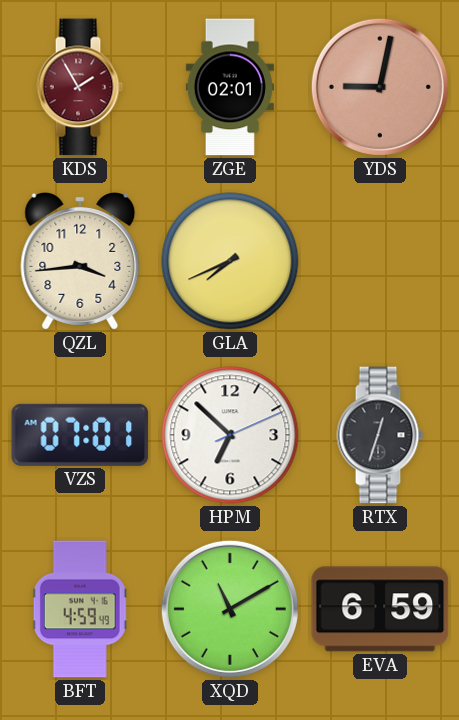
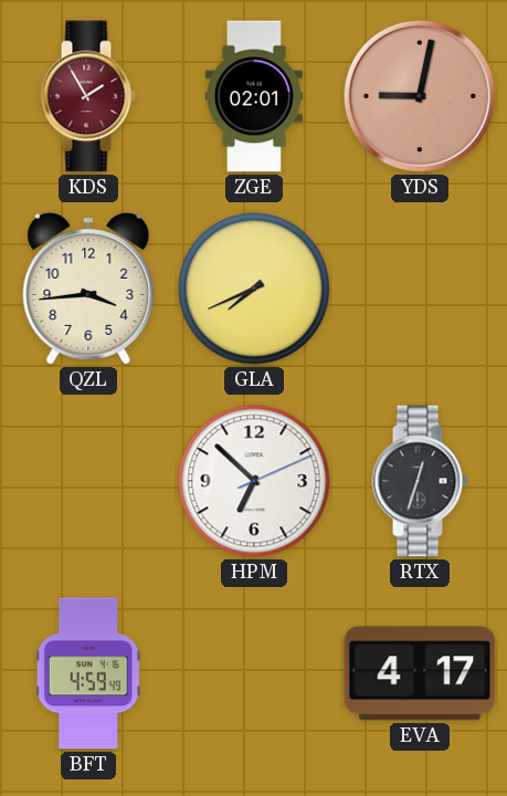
VZS: 07:01 -> none
XQD: 11:10 -> none
EVA: 6:59 -> 4:17
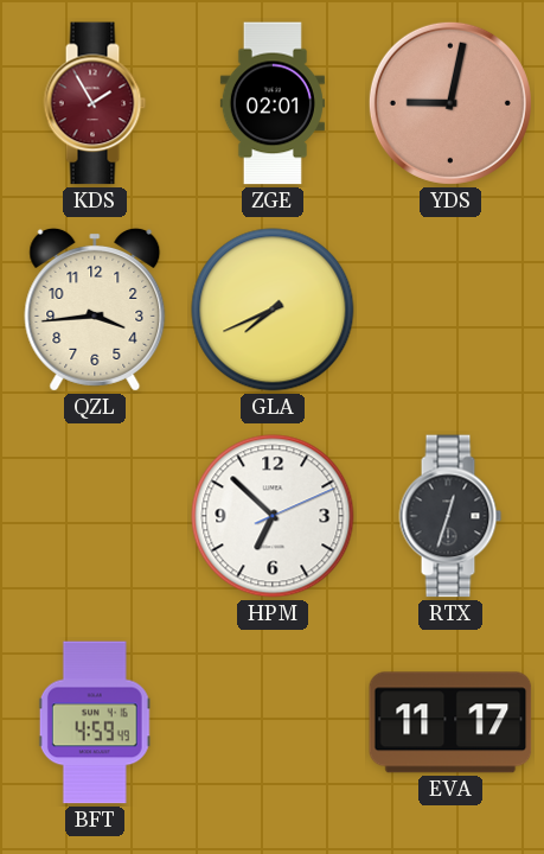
EVA: 4:17 -> 11:17
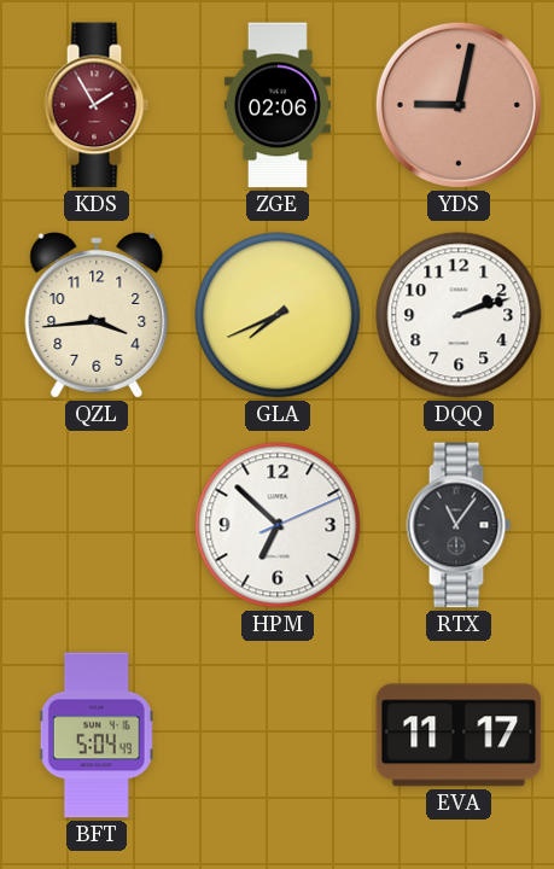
ZGE: 02:01 -> 02:06
DQQ: none -> 2:12
RTX: 12:33 -> 11:06
BFT: 4:59 -> 5:04
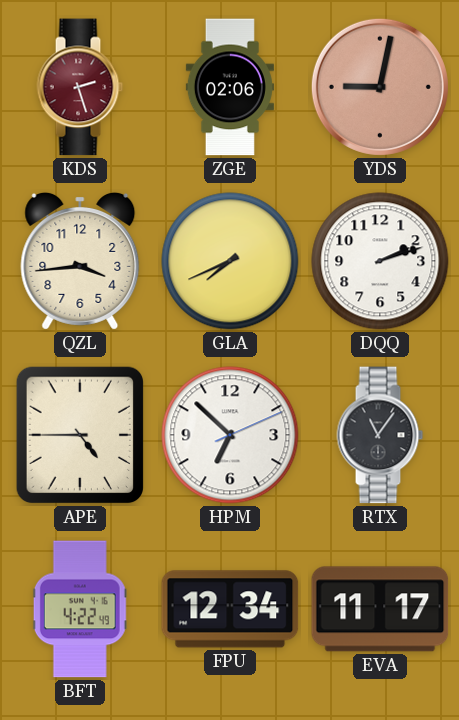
KDS: 1:55 -> 2:27
APE: none -> 4:45
BFT: 5:04 -> 4:22
FPU: none -> 12:34
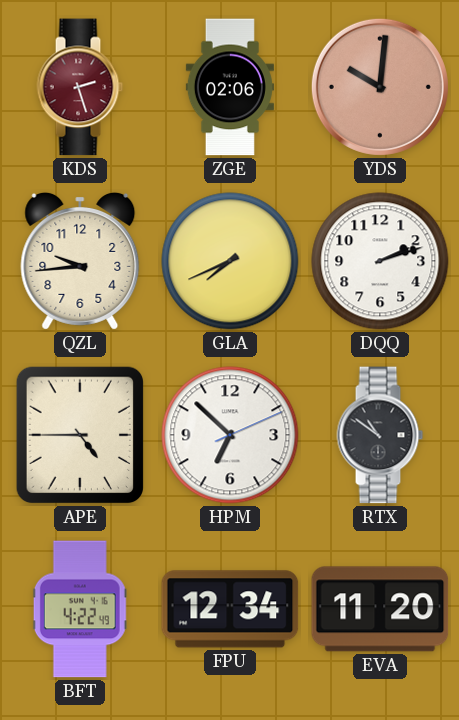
YDS: 9:02 -> 10:01
QZL: 3:44 -> 9:44
RTX: 11:06 -> 10:51
EVA: 11:17 -> 11:20
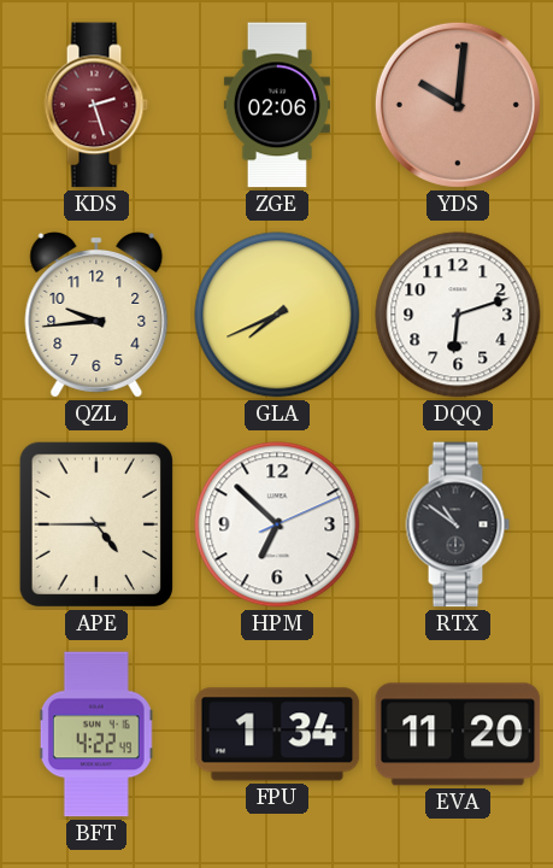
DQQ: 2:12 -> 6:12
FPU: 12:34 -> 1:34
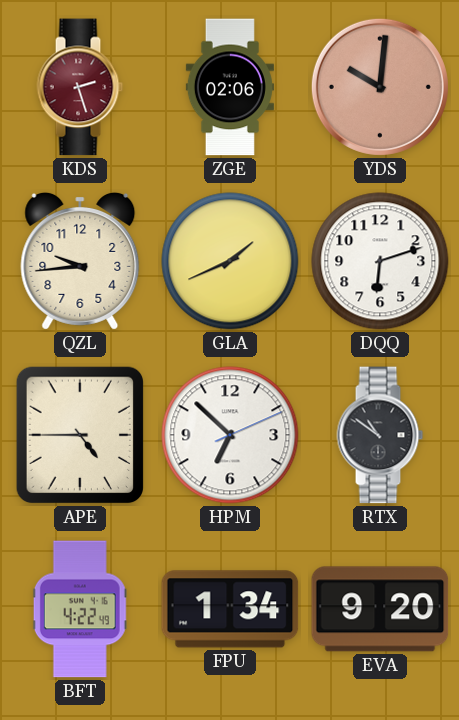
GLA: 7:41 -> 1:41
EVA: 11:20 -> 9:20
